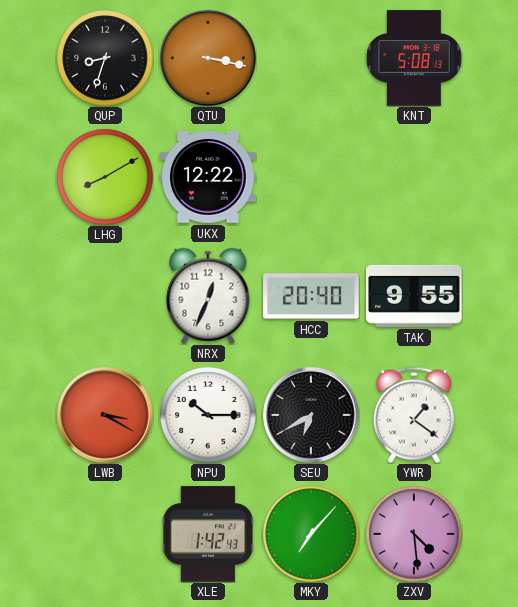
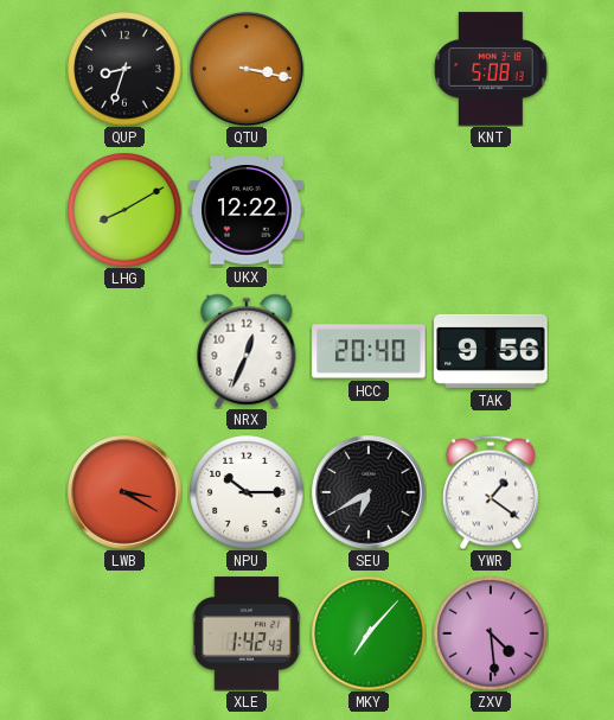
TAK: 9:55 -> 9:56
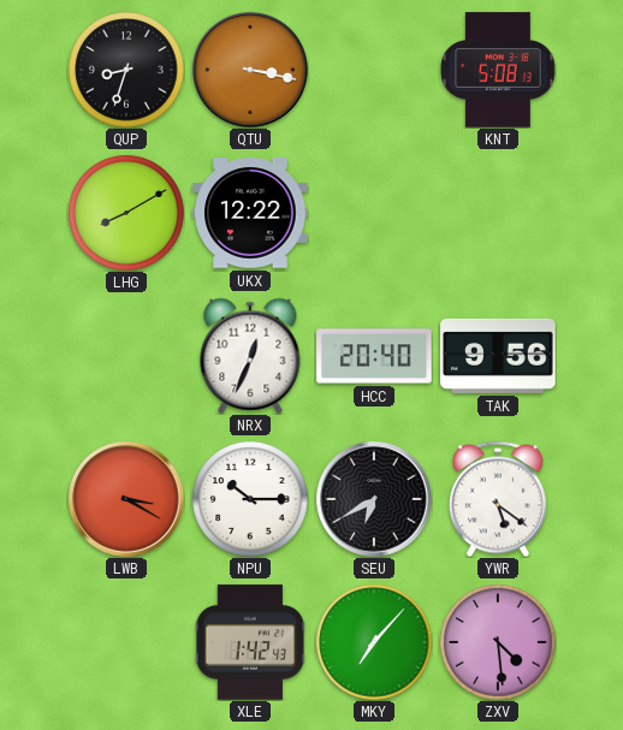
YWR: 1:21 -> 5:21
